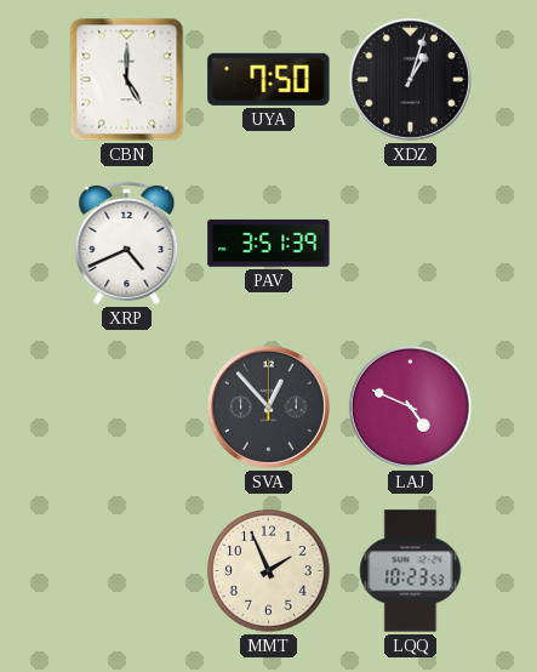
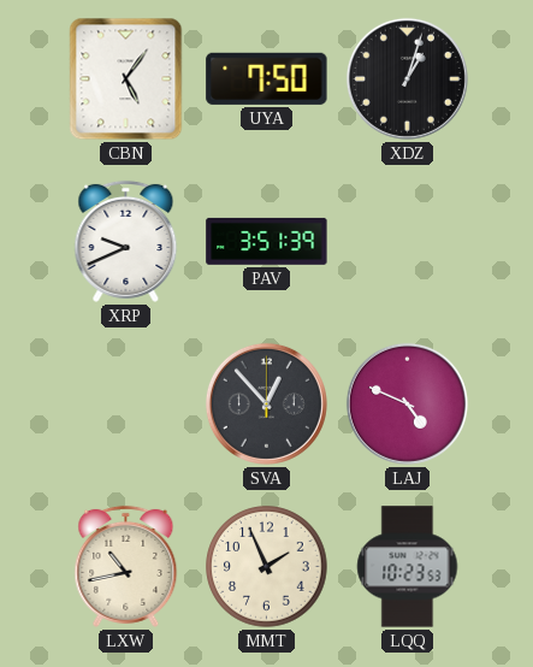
CBN: 5:00 -> 5:06
XRP: 4:41 -> 9:41
LXW: none -> 10:43
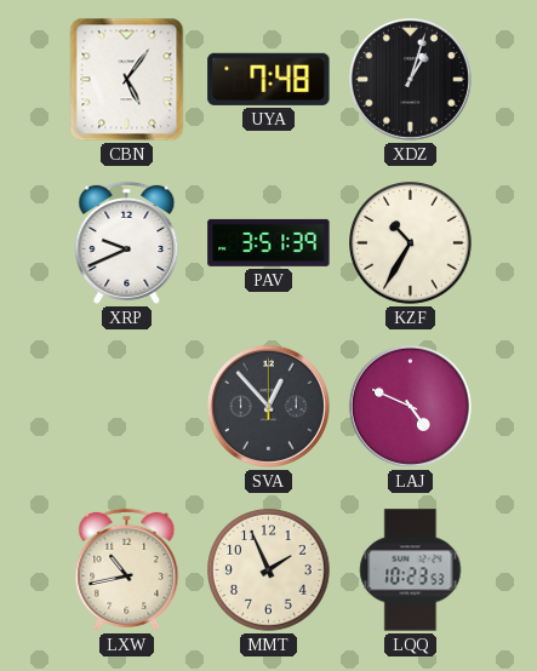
UYA: 7:50 -> 7:48
KZF: none -> 10:35
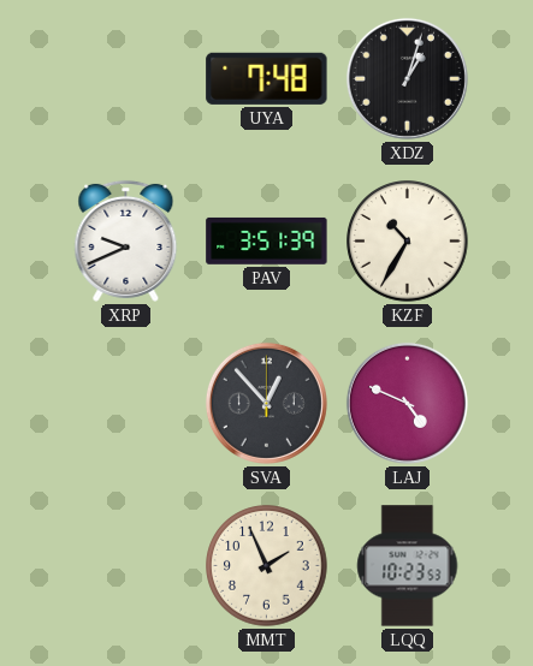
CBN: 5:06 -> none
LXW: 10:43 -> none
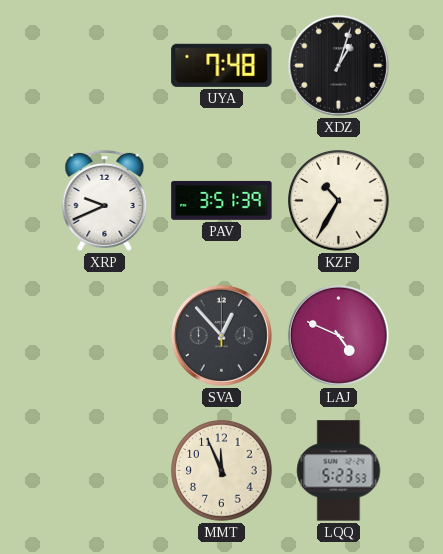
MMT: 1:56 -> 11:56
LQQ: 10:23 -> 5:23
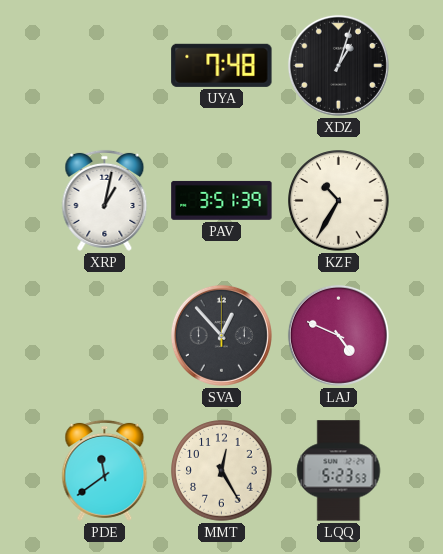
XRP: 9:41 -> 1:02
PDE: none -> 11:39
MMT: 11:56 -> 12:25
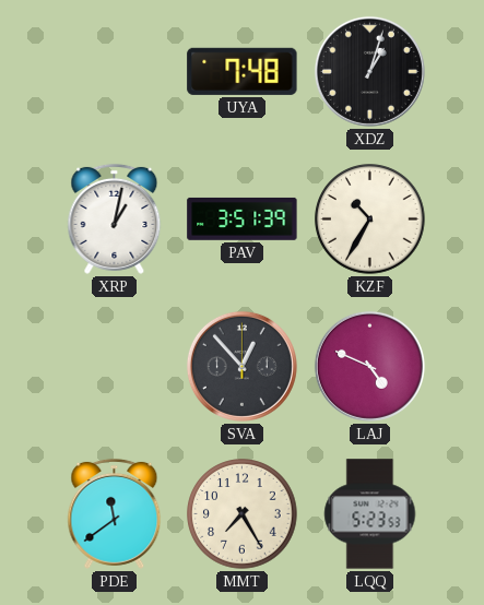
MMT: 12:25 -> 7:25
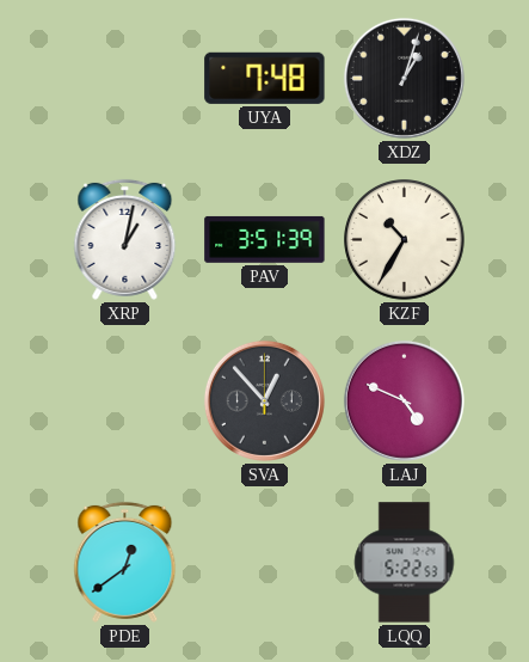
PDE: 11:39 -> 12:39
MMT: 7:25 -> none
LQQ: 5:23 -> 5:22
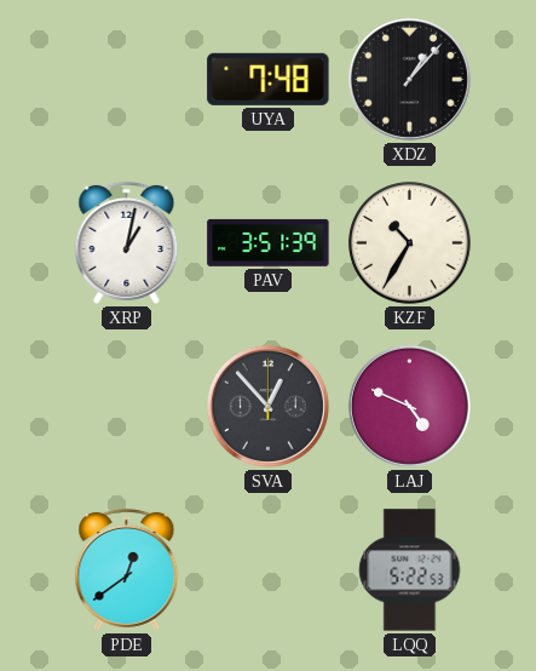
XDZ: 1:03 -> 1:07
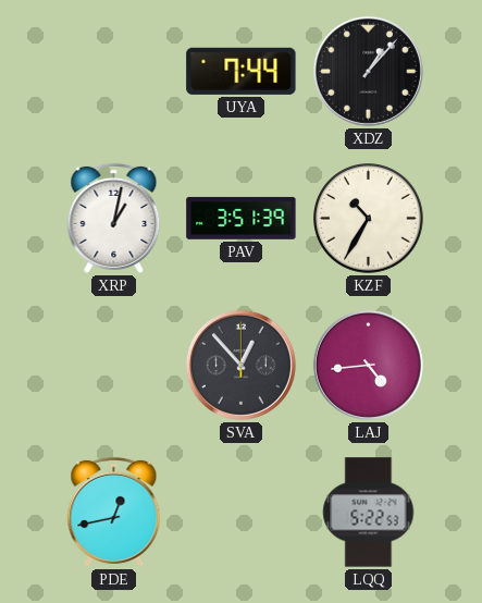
UYA: 7:48 -> 7:44
LAJ: 4:49 -> 4:44
PDE: 12:39 -> 12:43
